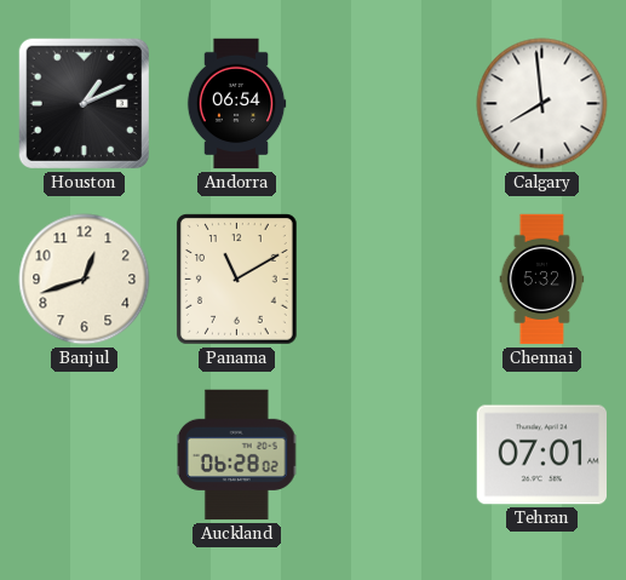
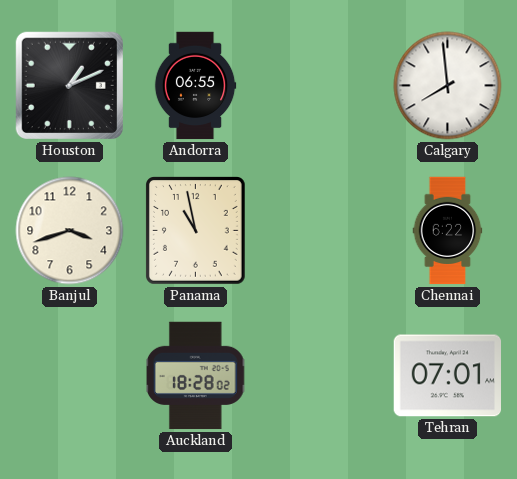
Andorra: 06:54 -> 06:55
Banjul: 12:42 -> 3:42
Panama: 11:10 -> 10:58
Chennai: 5:32 -> 6:22
Auckland: 06:28 -> 18:28
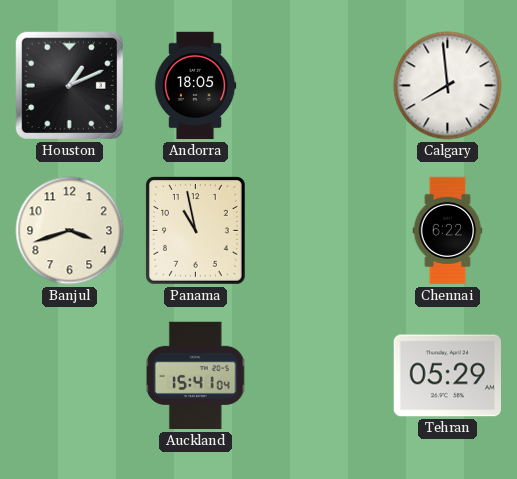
Andorra: 06:55 -> 18:05
Auckland: 18:28 -> 15:41
Tehran: 07:01 -> 05:29
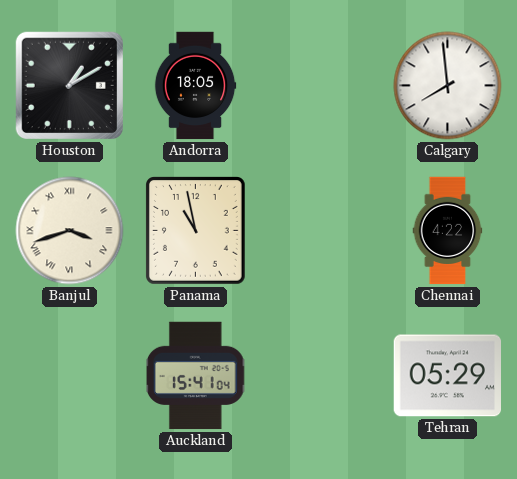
Houston: 1:11 -> 1:10
Banjul numerals: Arabic -> Roman
Chennai: 6:22 -> 4:22
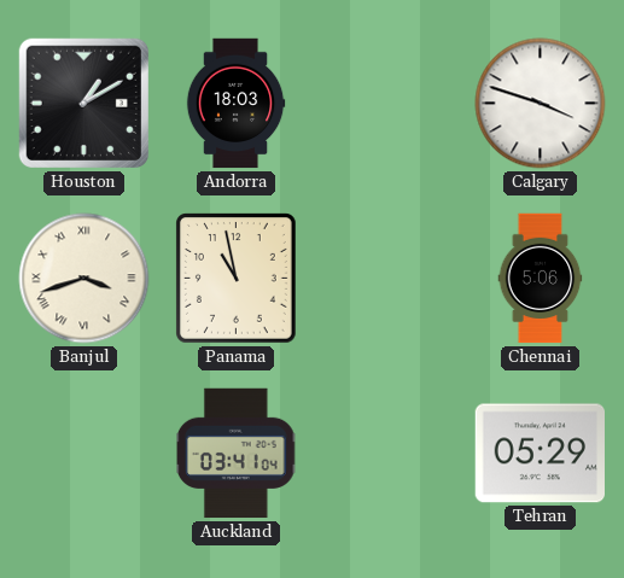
Andorra: 18:05 -> 18:03
Calgary: 7:59 -> 3:48
Chennai: 4:22 -> 5:06
Auckland: 15:41 -> 03:41
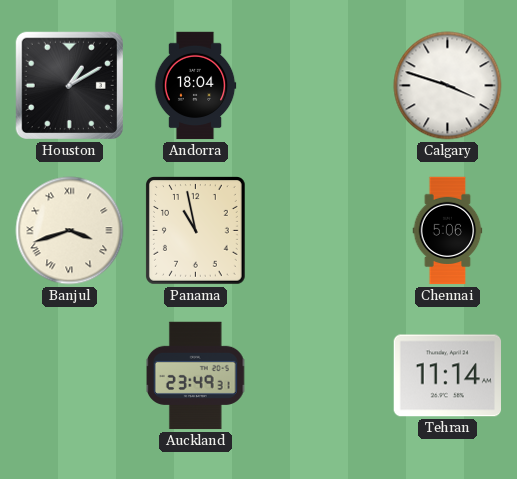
Andorra: 18:03 -> 18:04
Auckland: 03:41 -> 23:49
Tehran: 05:29 -> 11:14
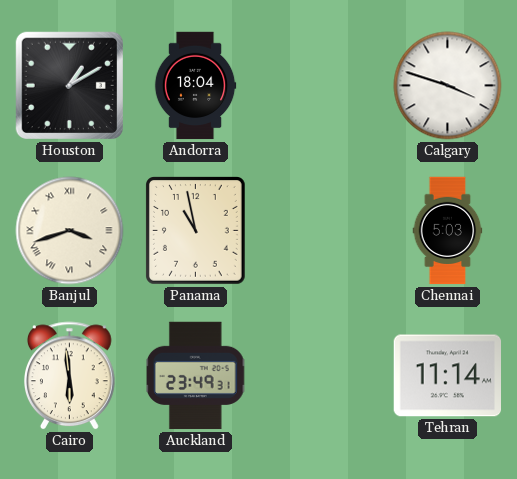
Chennai: 5:06 -> 5:03
Cairo: none -> 5:59
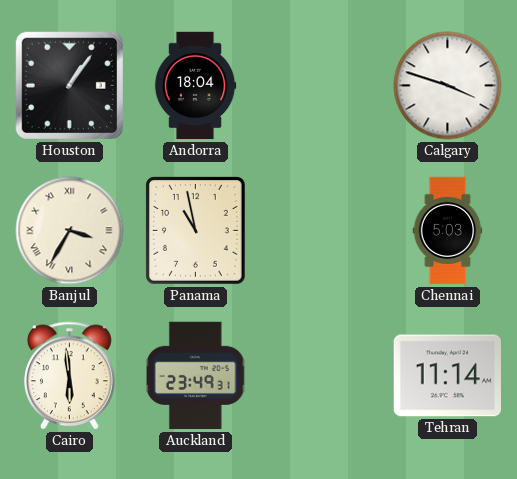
Houston: 1:10 -> 1:06
Banjul: 3:42 -> 3:35
